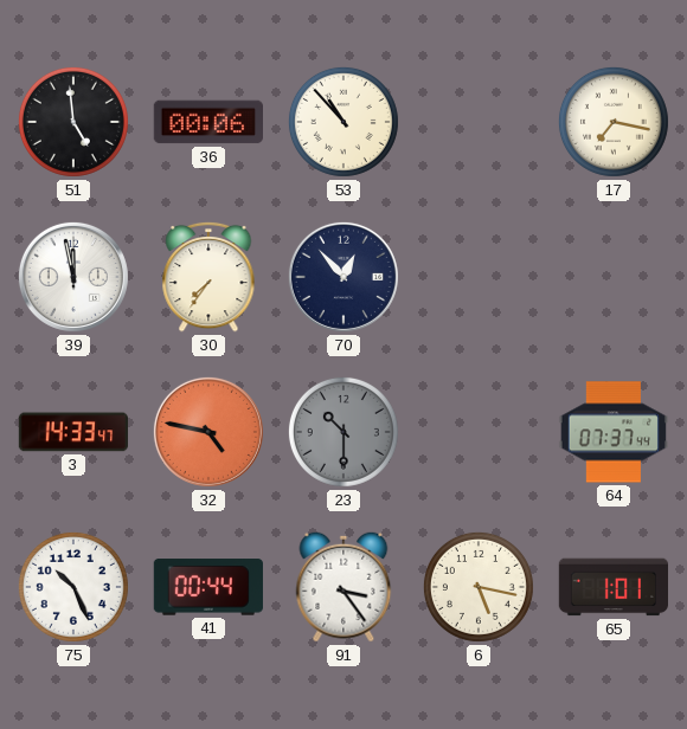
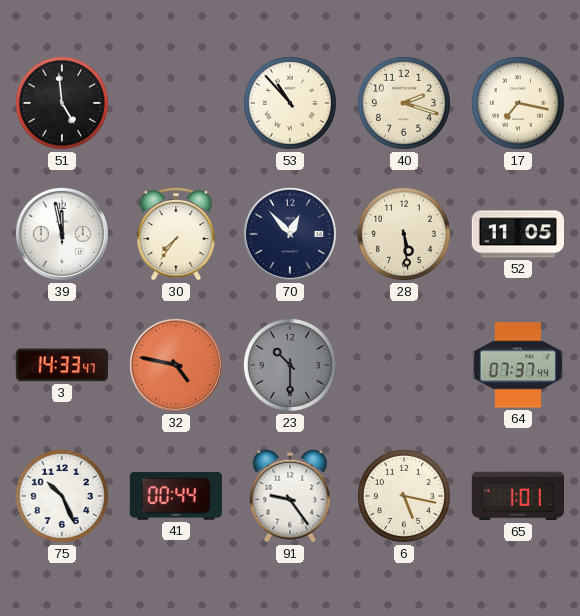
36: 00:06 -> none
40: none -> 2:18
28: none -> 5:29
52: none -> 11:05
91: 3:24 -> 9:24
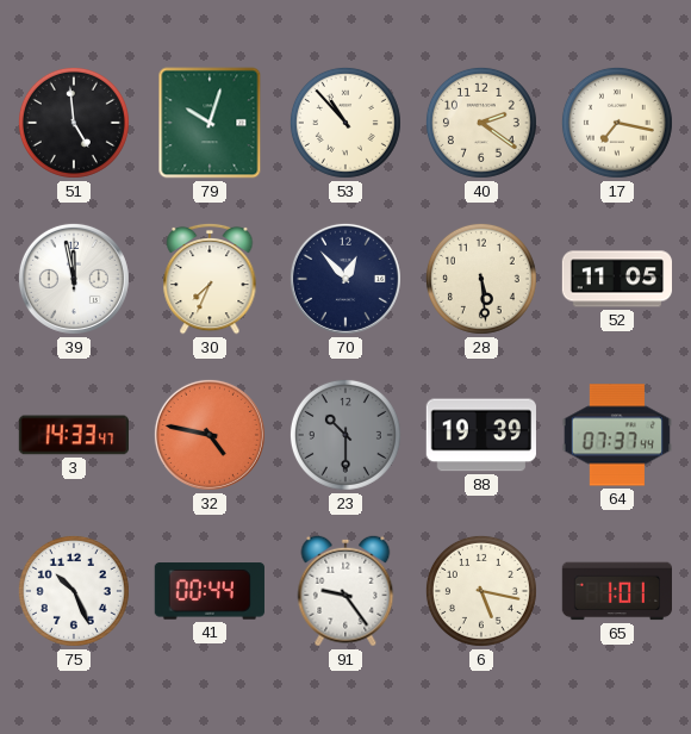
79: none -> 10:03
40: 2:18 -> 2:21
30: 7:36 -> 7:34
88: none -> 19:39
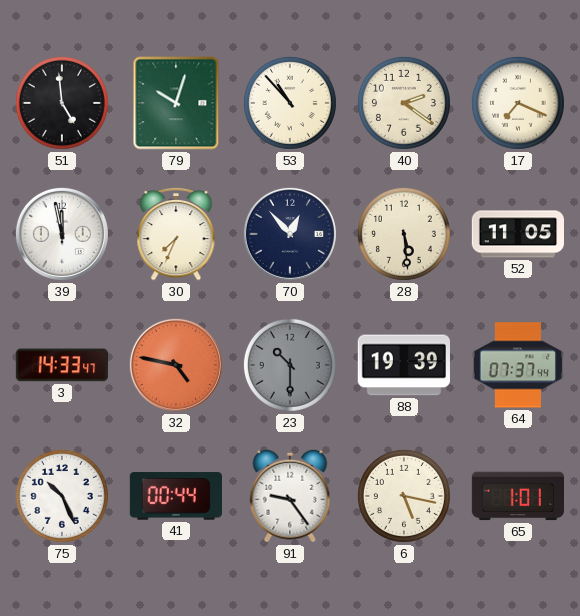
17: 7:17 -> 7:19
